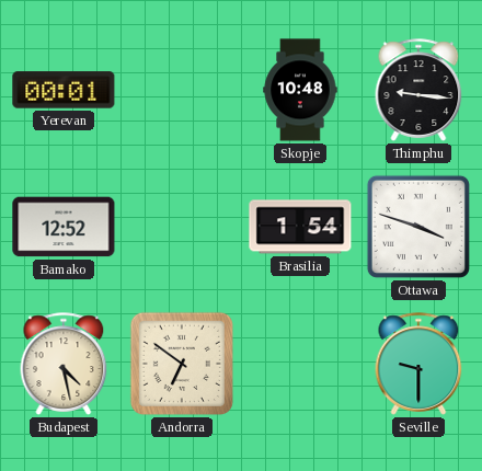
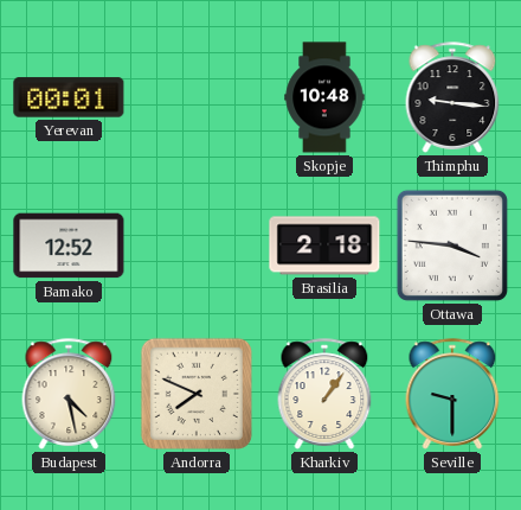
Brasilia: 1:54 -> 2:18
Ottawa: 3:48 -> 3:46
Andorra: 6:51 -> 7:49
Kharkiv: none -> 1:06
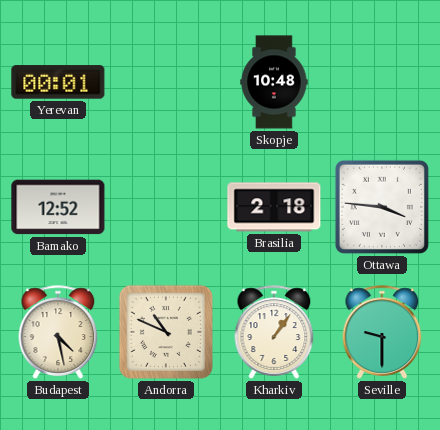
Thimphu: 9:16 -> none
Andorra: 7:49 -> 10:49
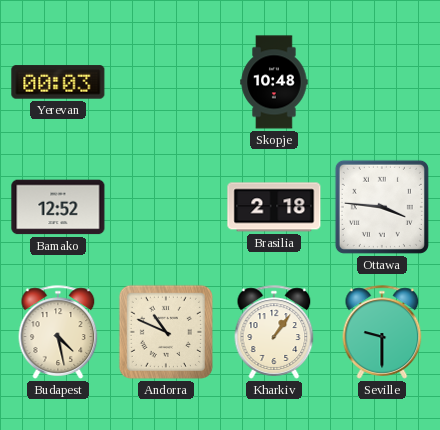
Yerevan: 00:01 -> 00:03
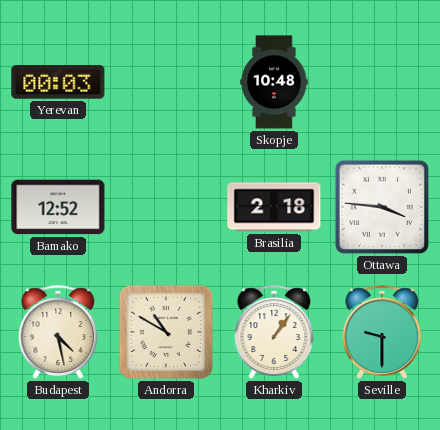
Andorra: 10:49 -> 10:50
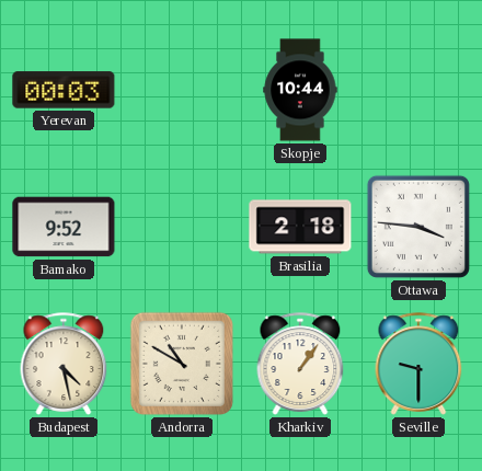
Skopje: 10:48 -> 10:44
Bamako: 12:52 -> 9:52
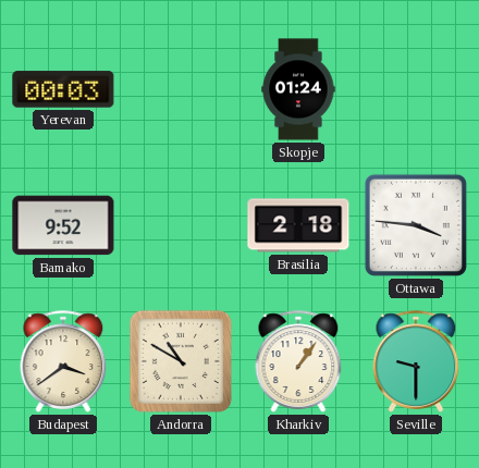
Skopje: 10:44 -> 01:24
Budapest: 4:28 -> 3:39
